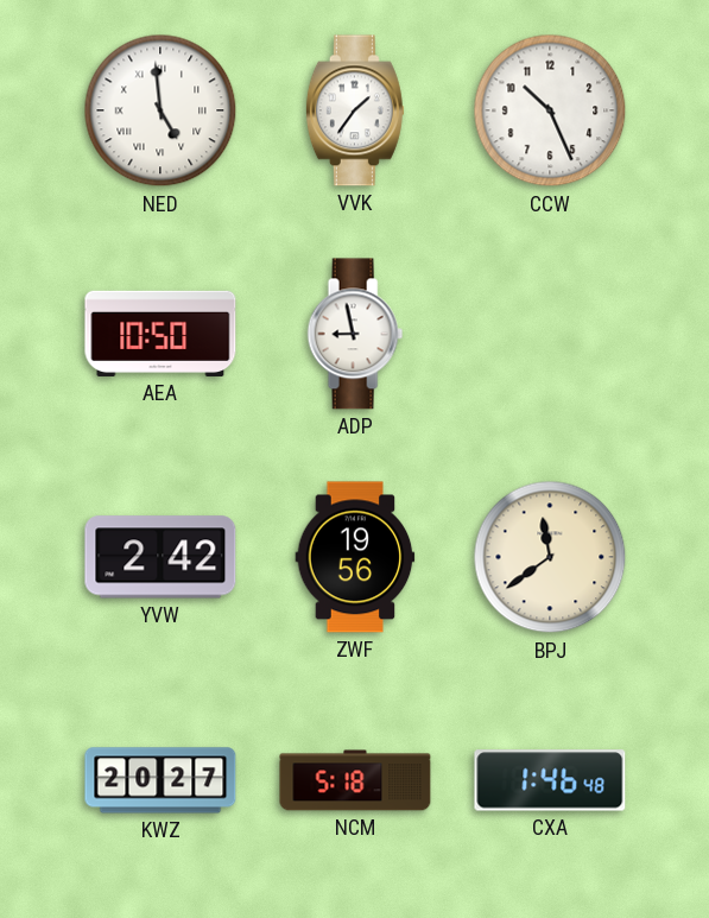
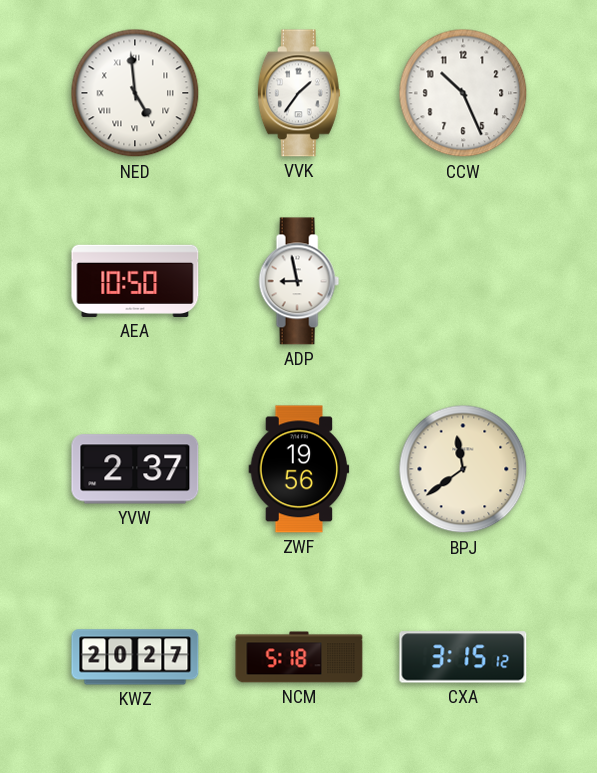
YVW: 2:42 -> 2:37
CXA: 1:46 -> 3:15
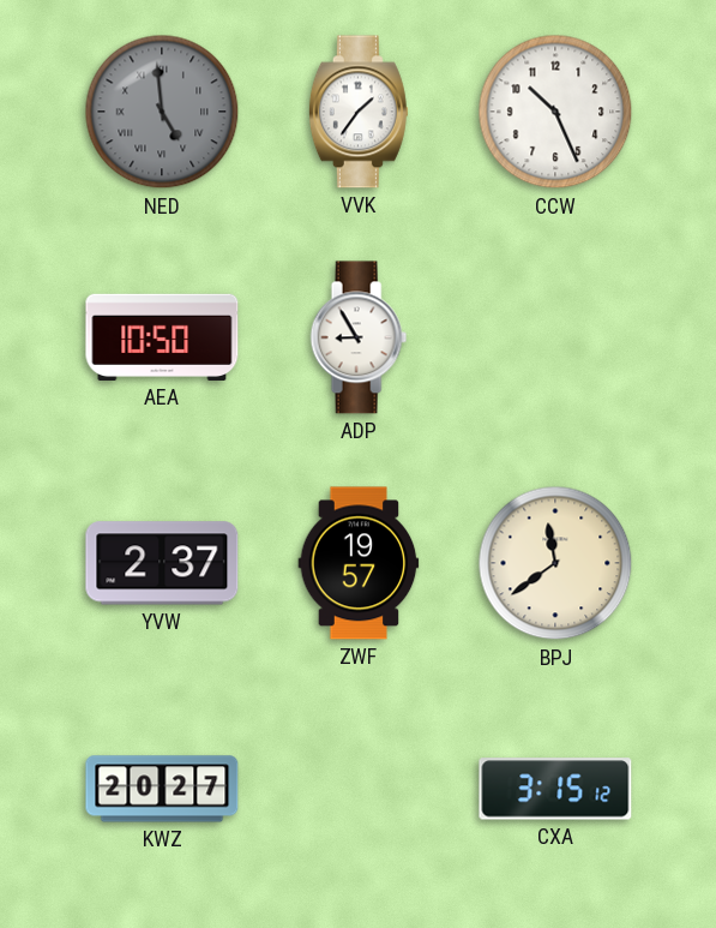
NED dial: white -> grey
ADP: 8:58 -> 8:55
ZWF: 19:56 -> 19:57
NCM: 5:18 -> none
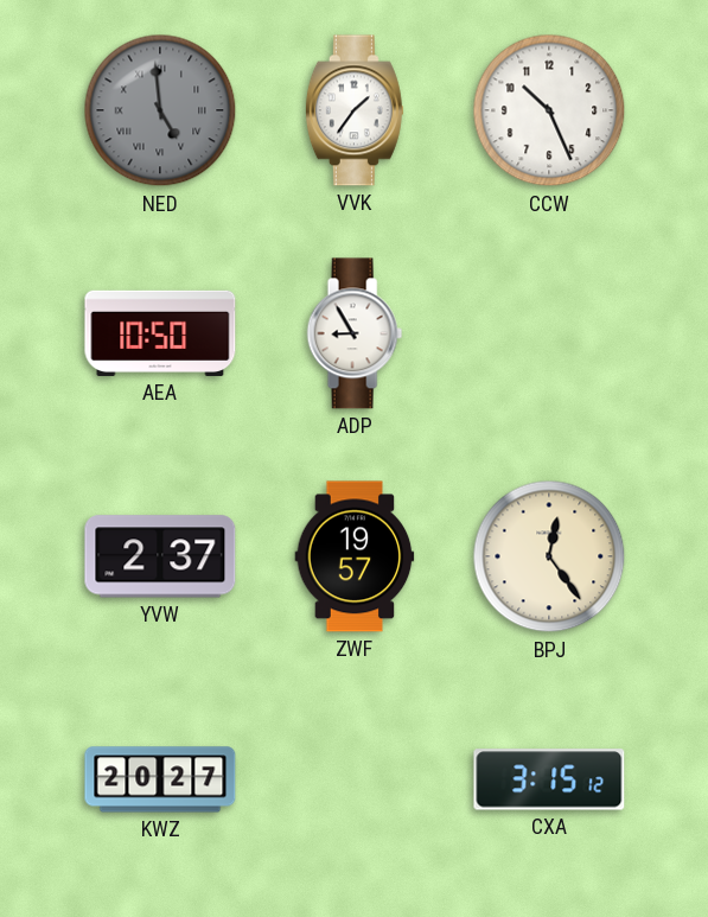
BPJ: 11:39 -> 12:24
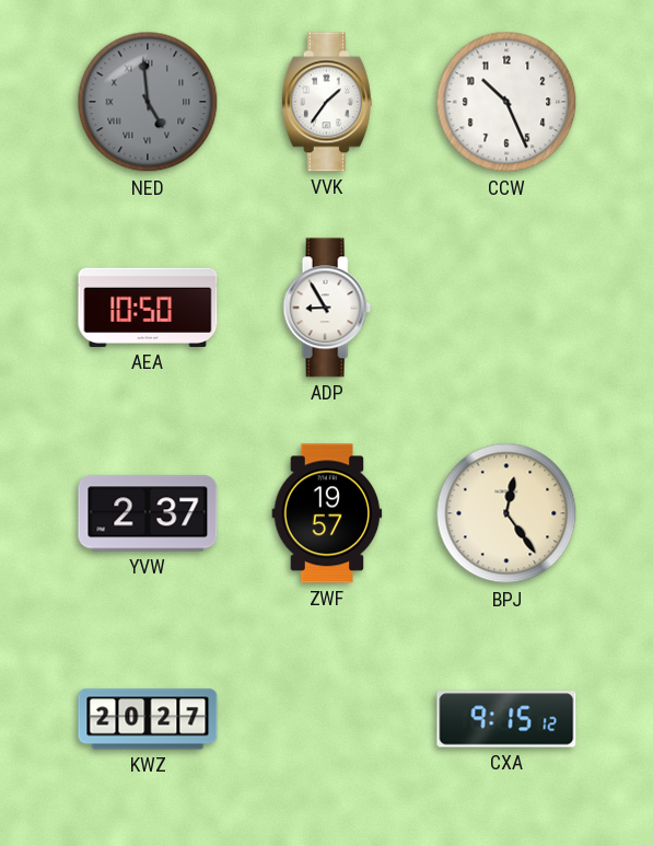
CXA: 3:15 -> 9:15
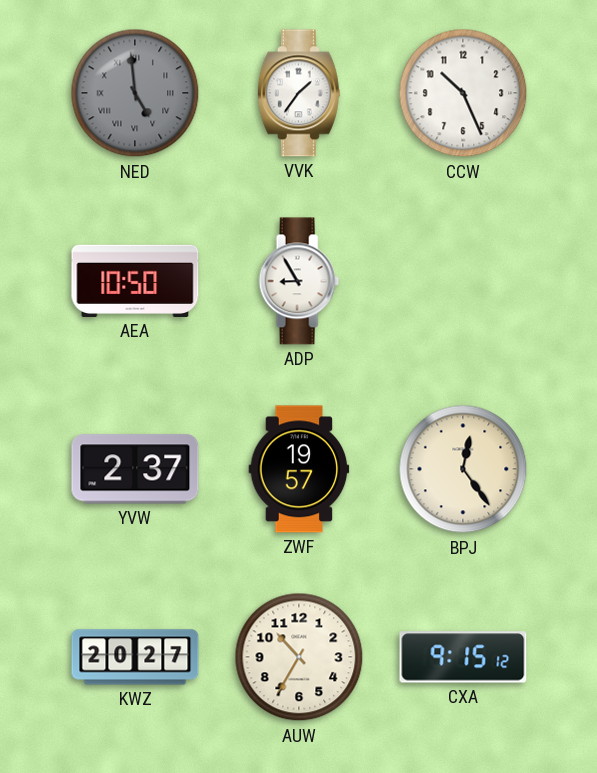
AUW: none -> 10:35
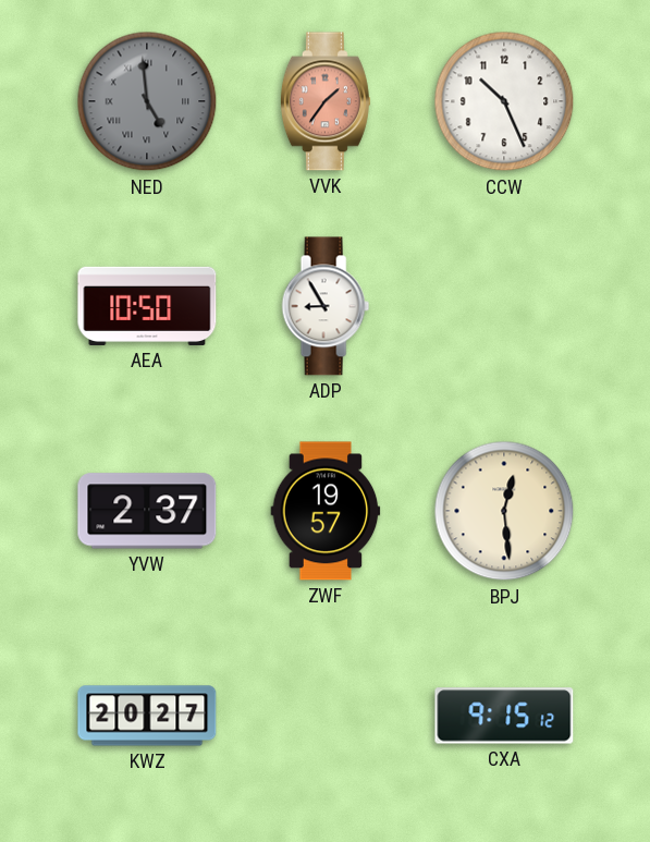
VVK dial: white -> salmon
BPJ: 12:24 -> 12:29
AUW: 10:35 -> none
